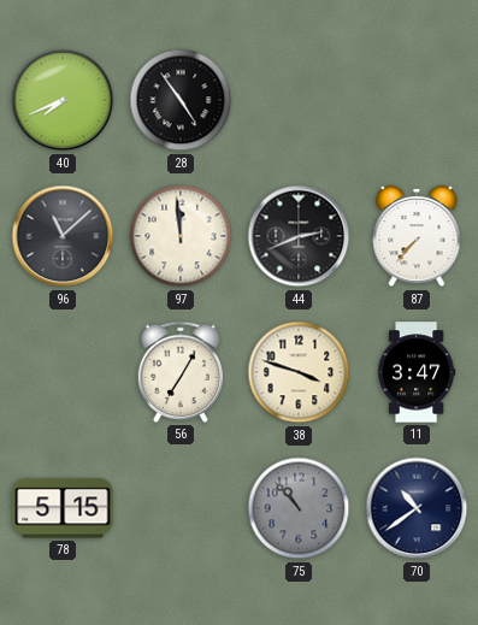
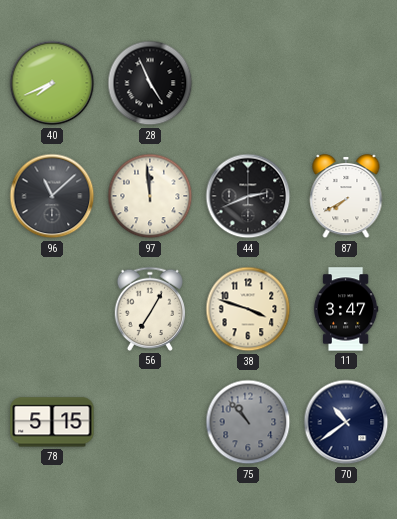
28: 4:54 -> 4:56
87: 7:37 -> 7:40
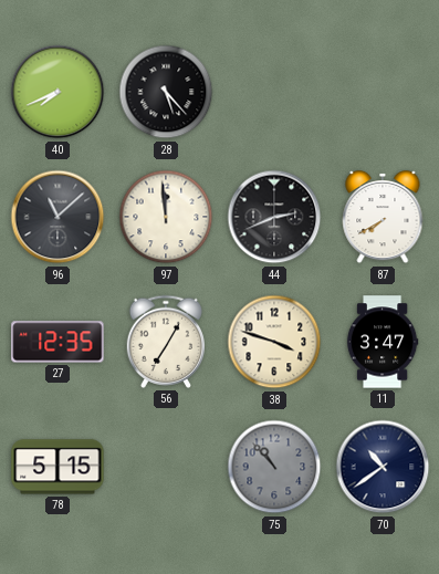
28: 4:56 -> 5:23
27: none -> 12:35
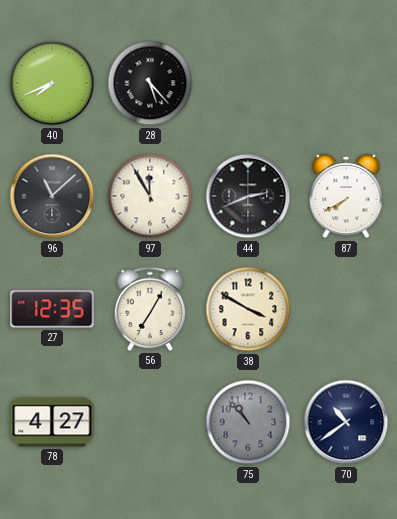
97: 11:59 -> 11:55
38: 3:48 -> 3:50
11: 3:47 -> none
78: 5:15 -> 4:27
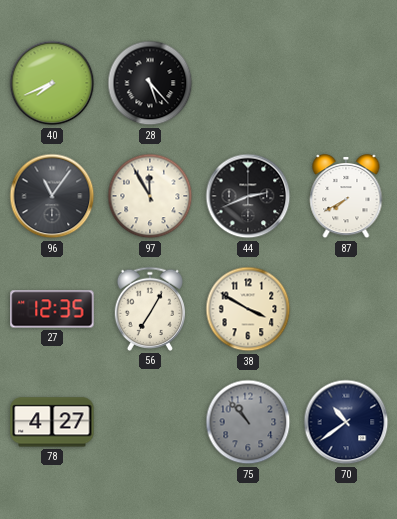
96: 11:08 -> 11:06
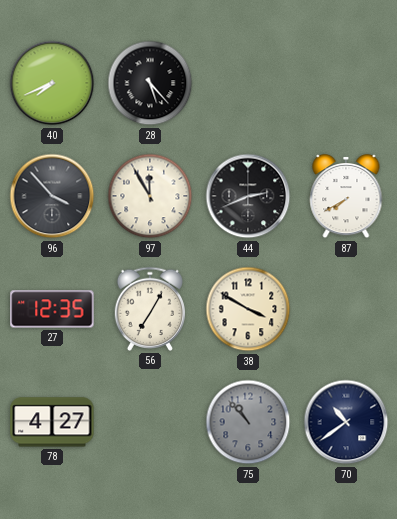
96: 11:06 -> 3:53
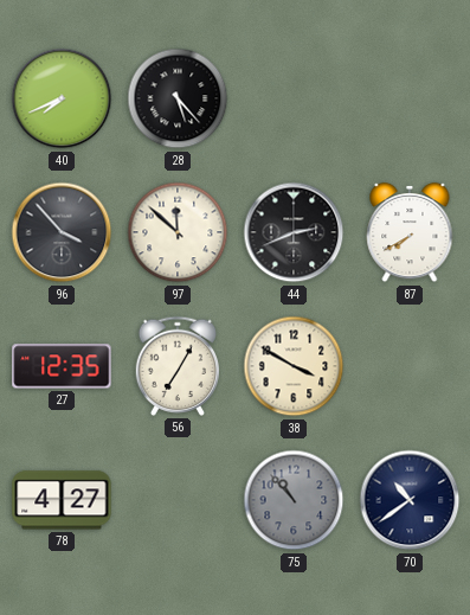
97: 11:55 -> 11:52
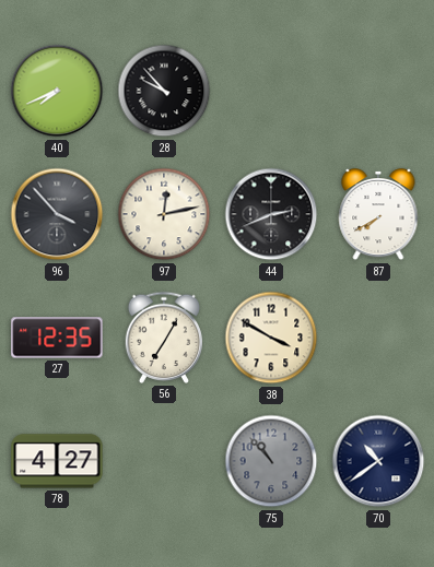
28: 5:23 -> 9:53
97: 11:52 -> 12:13
